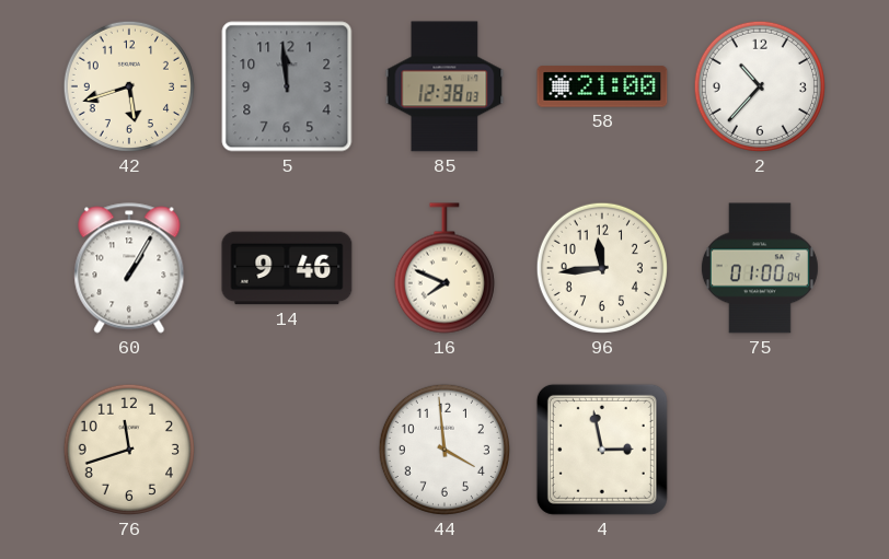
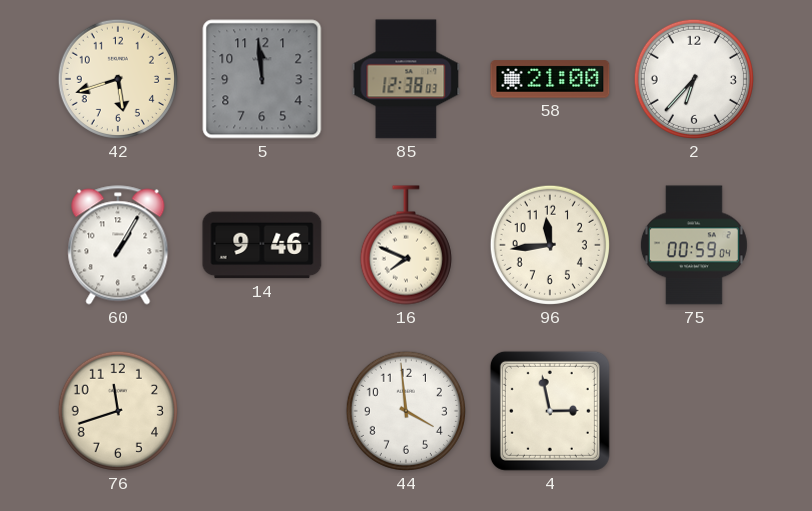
2: 10:37 -> 6:37
75: 01:00 -> 00:59
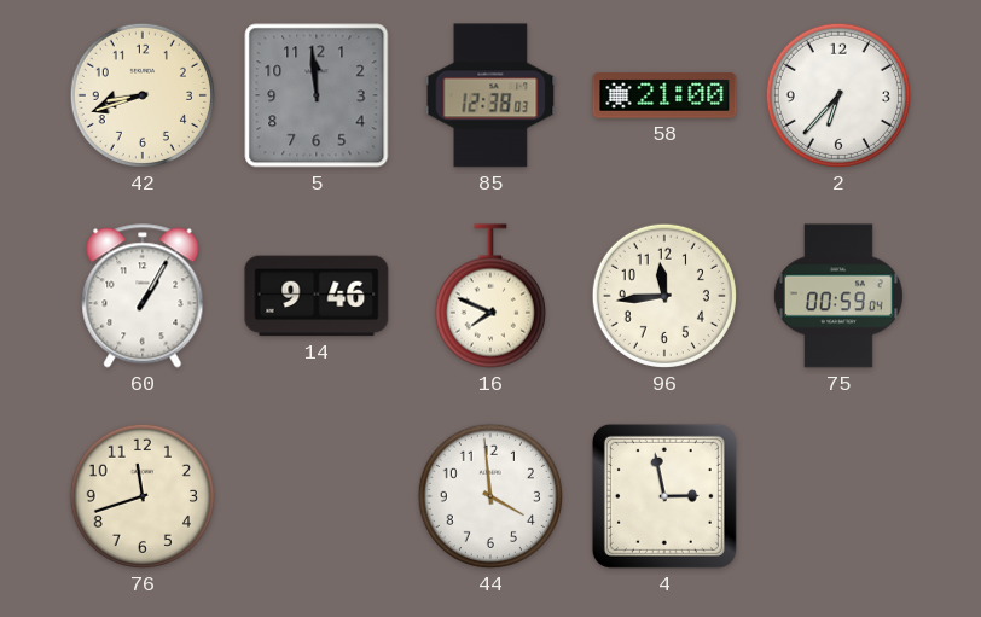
42: 5:42 -> 8:42
